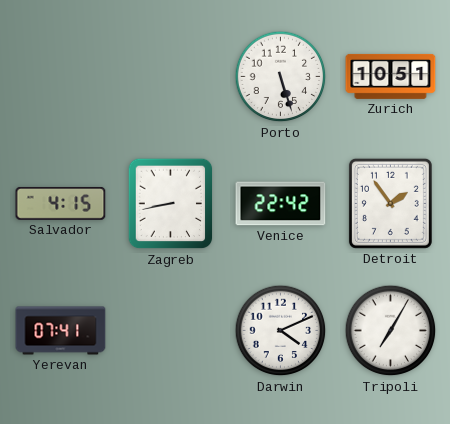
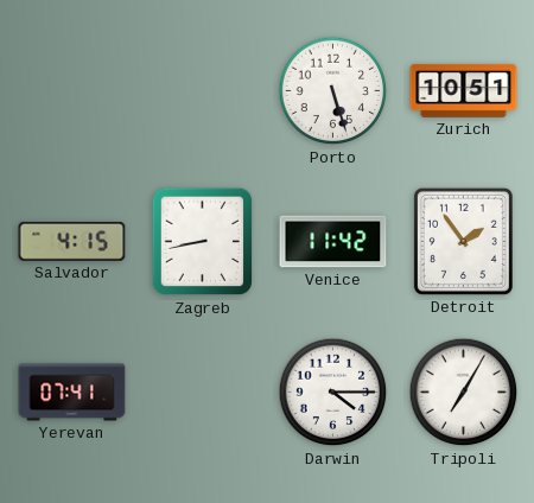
Venice: 22:42 -> 11:42
Darwin: 4:11 -> 4:15
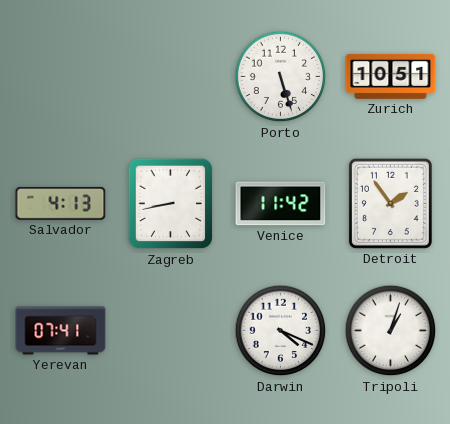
Salvador: 4:15 -> 4:13
Darwin: 4:15 -> 4:19
Tripoli: 7:05 -> 1:03
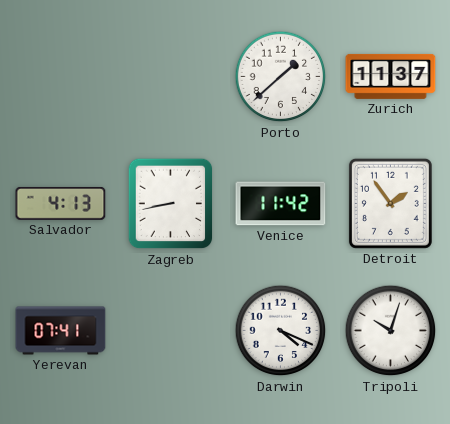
Porto: 5:27 -> 1:38
Zurich: 10:51 -> 11:37
Tripoli: 1:03 -> 10:03
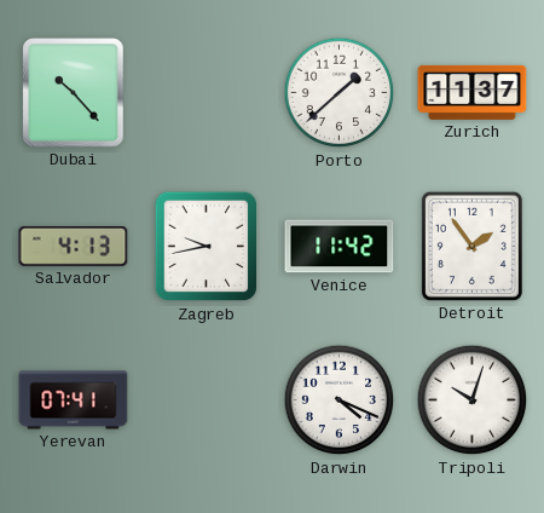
Dubai: none -> 10:23
Zagreb: 8:43 -> 9:43
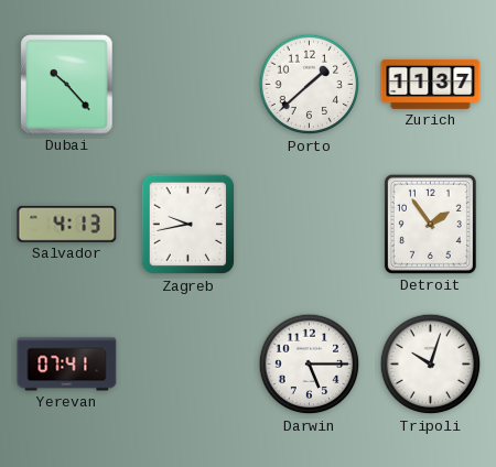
Venice: 11:42 -> none
Darwin: 4:19 -> 5:15
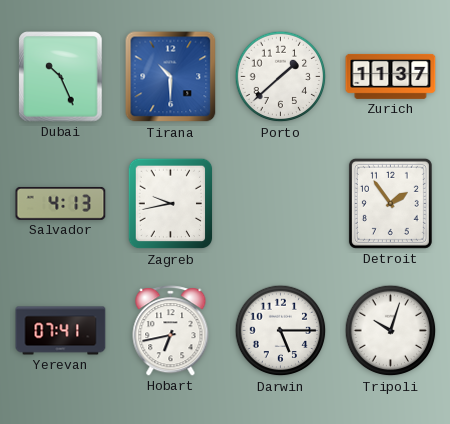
Dubai: 10:23 -> 10:26
Tirana: none -> 10:30
Hobart: none -> 6:43
